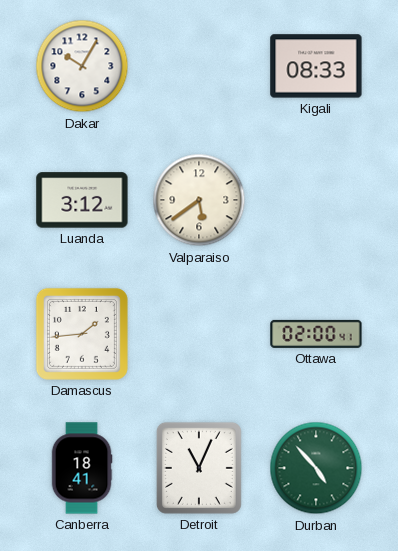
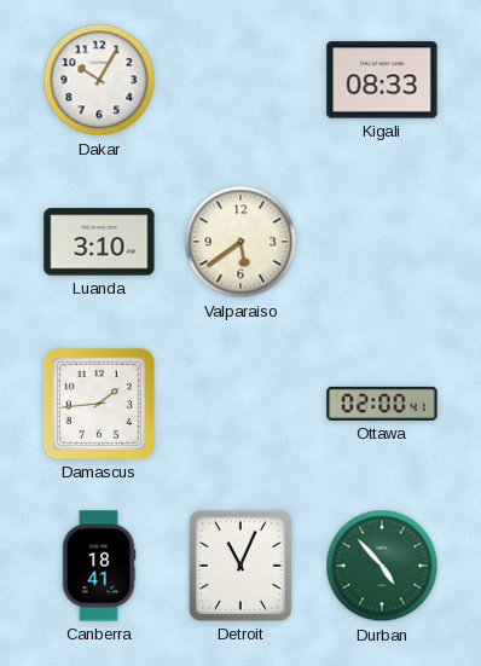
Luanda: 3:12 -> 3:10
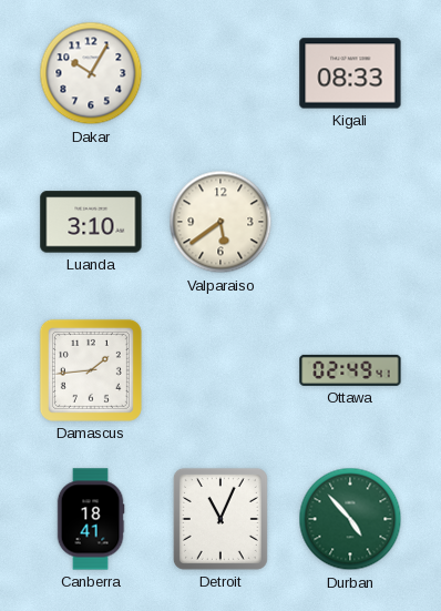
Ottawa: 02:00 -> 02:49
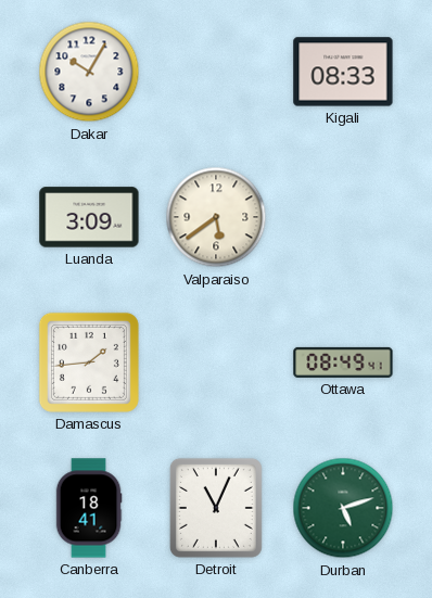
Luanda: 3:10 -> 3:09
Ottawa: 02:49 -> 08:49
Durban: 4:53 -> 5:12
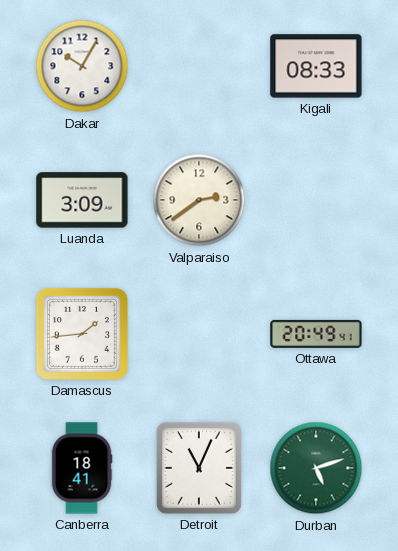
Valparaiso: 5:39 -> 2:39
Ottawa: 08:49 -> 20:49
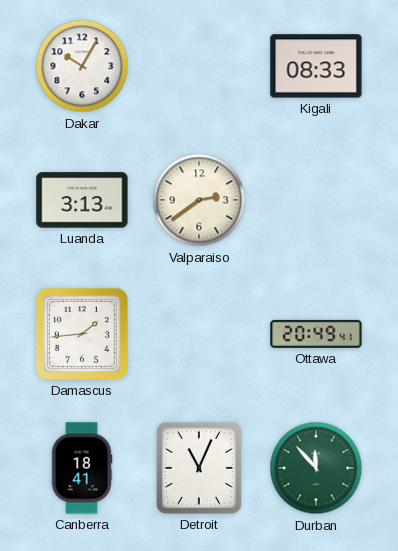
Luanda: 3:09 -> 3:13
Durban: 5:12 -> 11:53
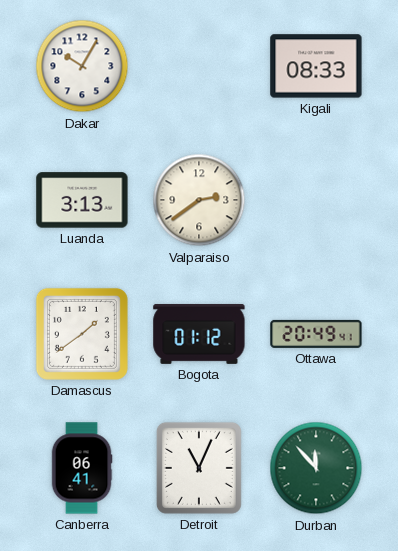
Damascus: 1:44 -> 1:39
Bogota: none -> 01:12
Canberra: 18:41 -> 06:41
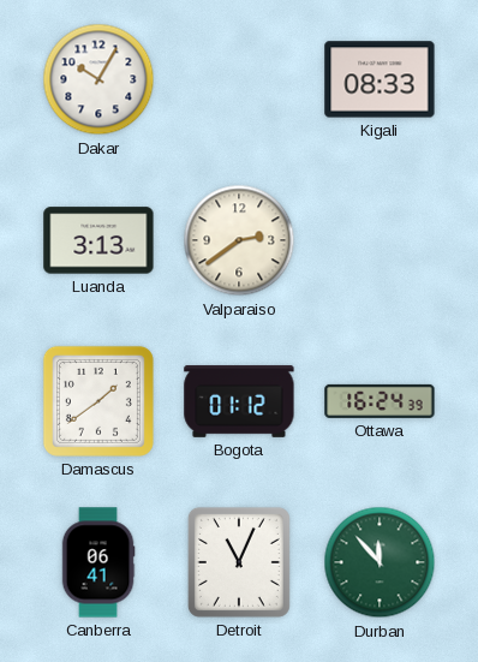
Ottawa: 20:49 -> 16:24
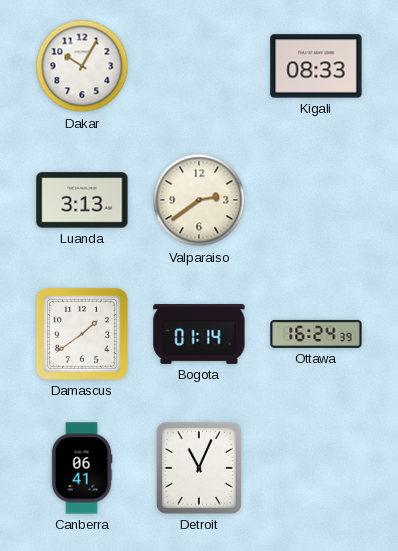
Bogota: 01:12 -> 01:14
Durban: 11:53 -> none
